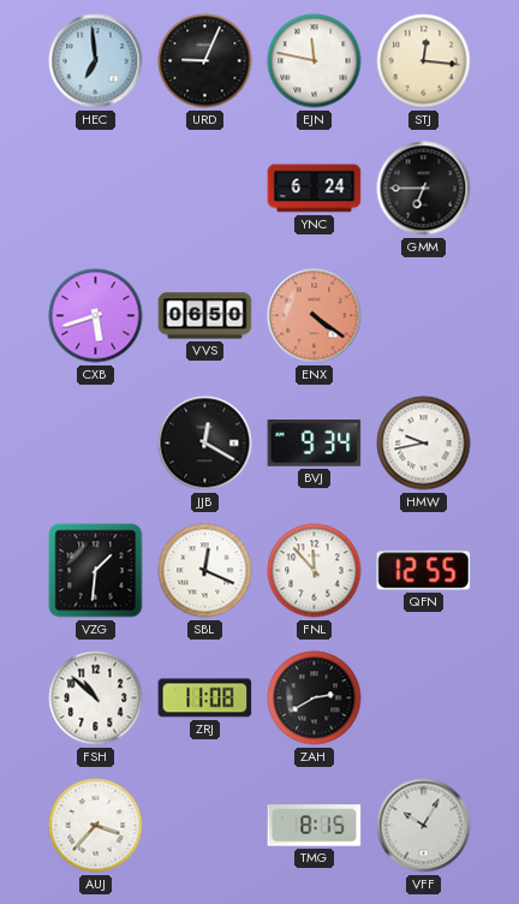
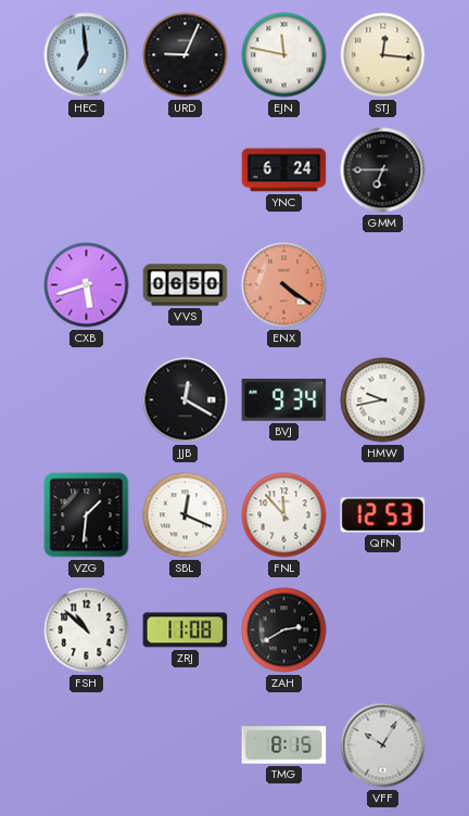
QFN: 12:55 -> 12:53
AUJ: 3:37 -> none
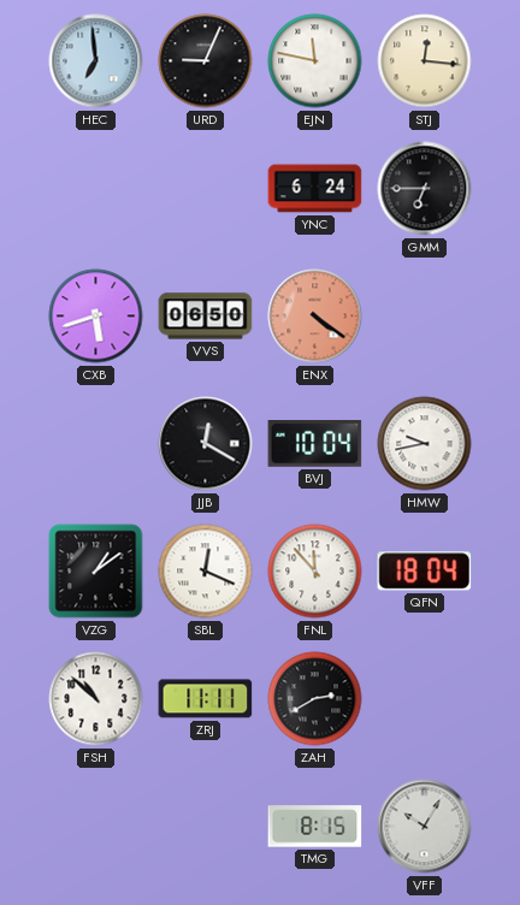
BVJ: 9:34 -> 10:04
VZG: 1:31 -> 1:09
QFN: 12:53 -> 18:04
ZRJ: 11:08 -> 11:11
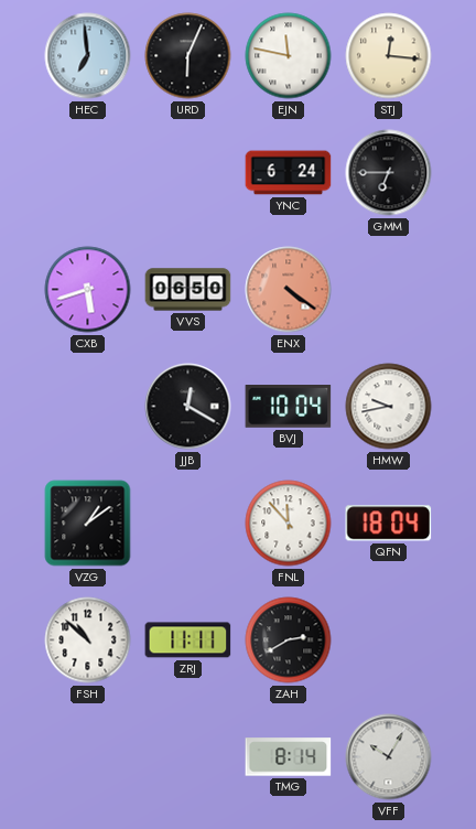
URD: 9:04 -> 6:04
SBL: 12:19 -> none
TMG: 8:15 -> 8:14
